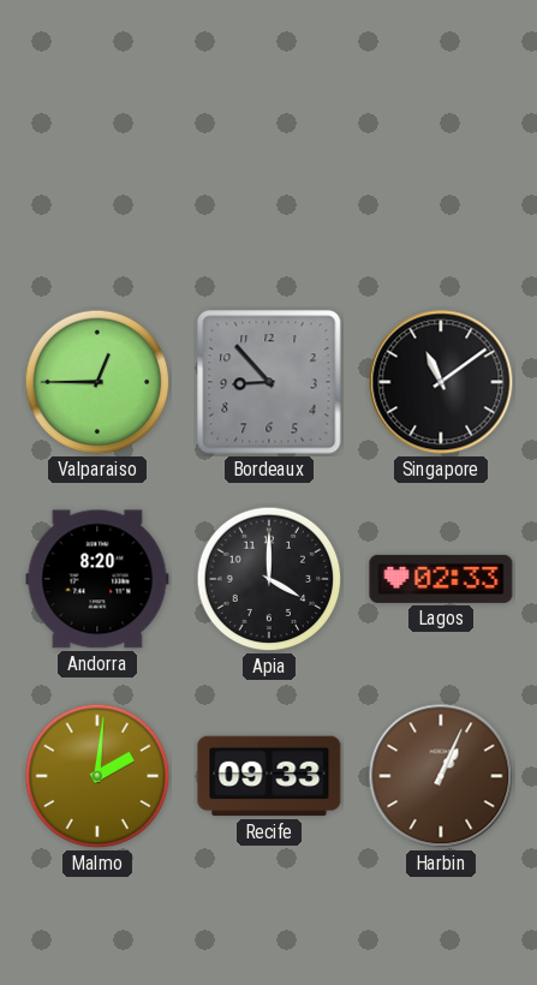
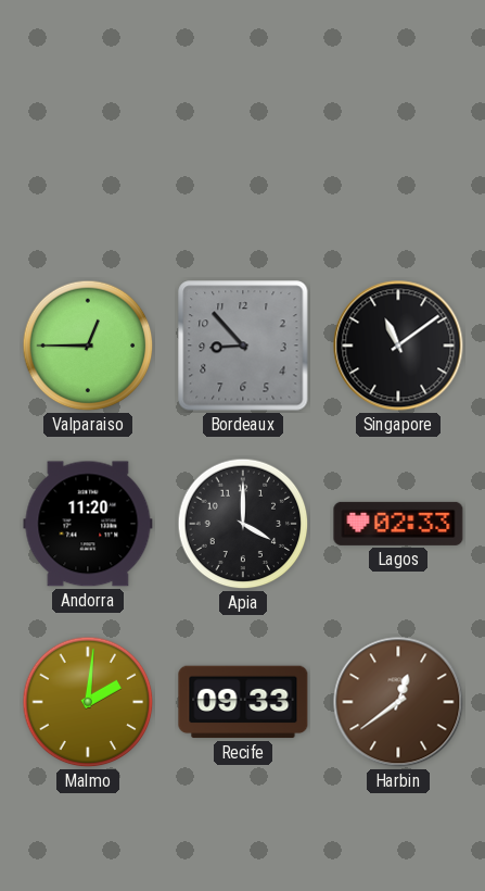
Andorra: 8:20 -> 11:20
Harbin: 1:04 -> 12:39
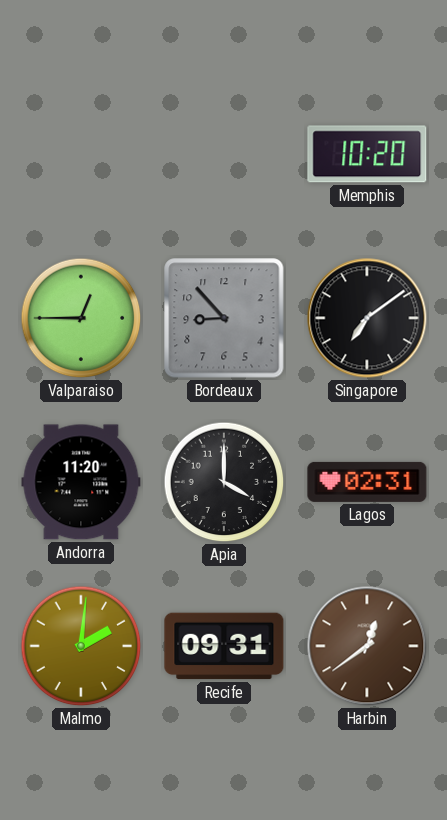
Memphis: none -> 10:20
Singapore: 11:09 -> 7:09
Lagos: 02:33 -> 02:31
Recife: 09:33 -> 09:31
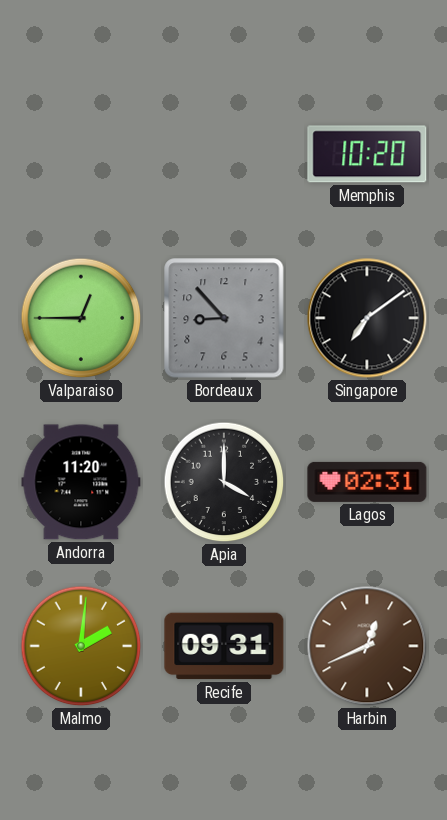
Harbin: 12:39 -> 12:41
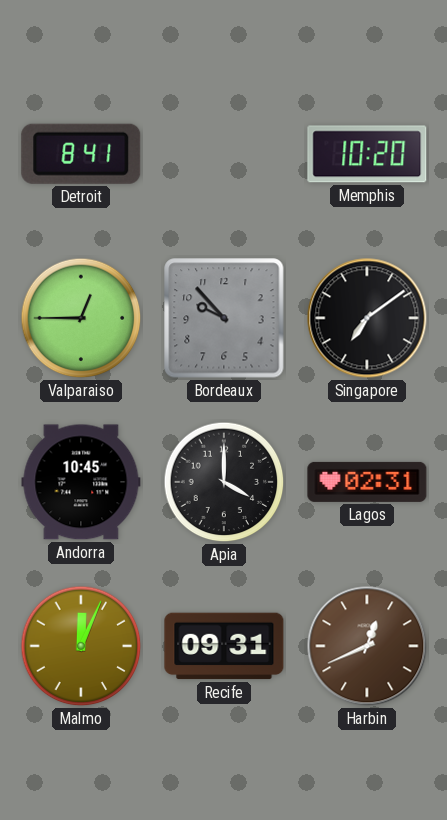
Detroit: none -> 8:41
Bordeaux: 8:53 -> 9:53
Andorra: 11:20 -> 10:45
Malmo: 2:01 -> 12:04
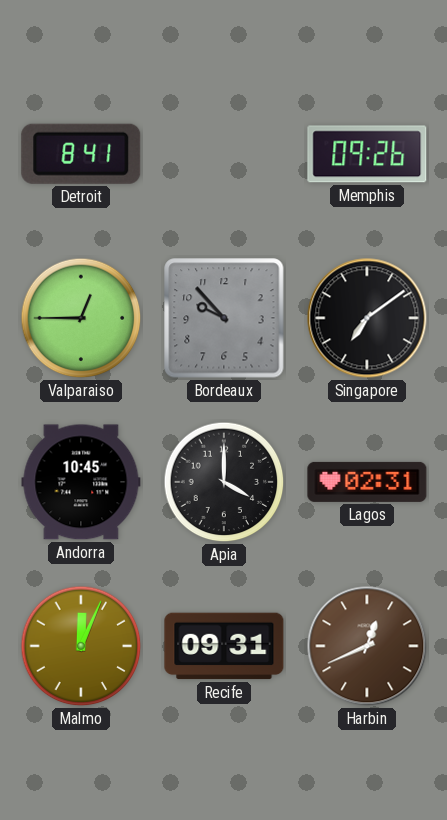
Memphis: 10:20 -> 09:26
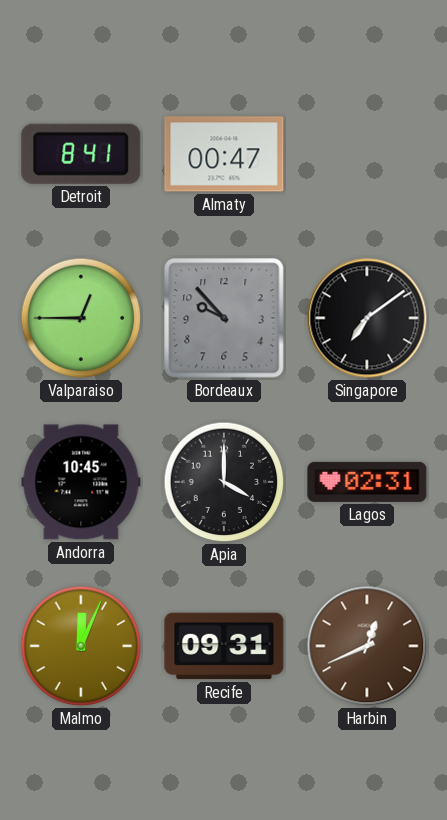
Almaty: none -> 00:47
Memphis: 09:26 -> none
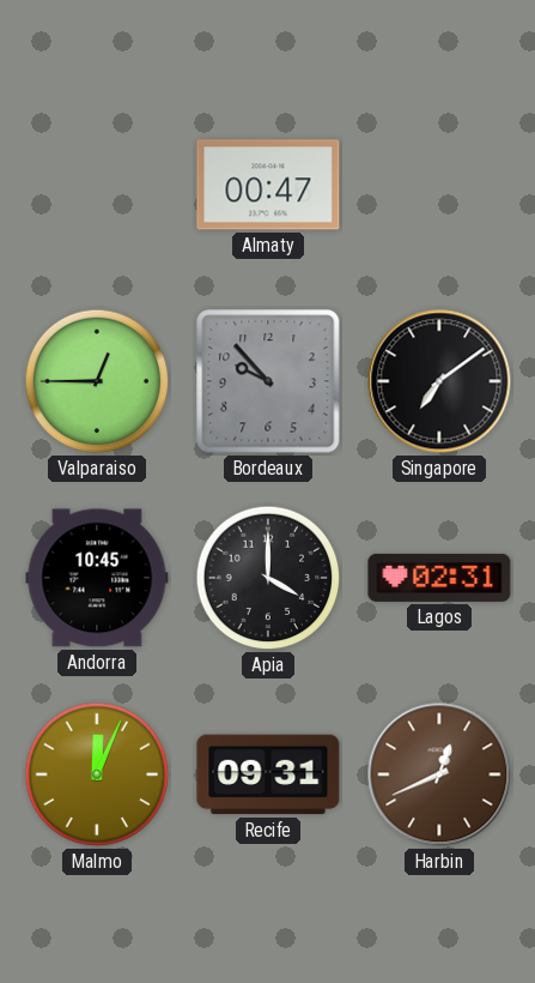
Detroit: 8:41 -> none
